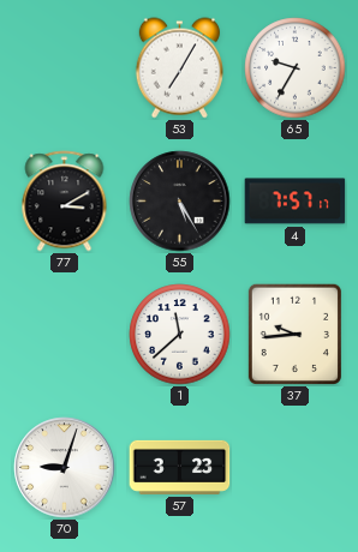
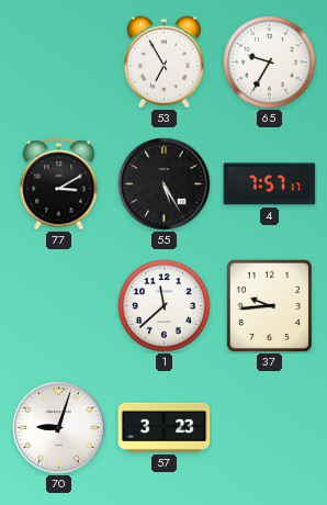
53: 7:05 -> 6:55
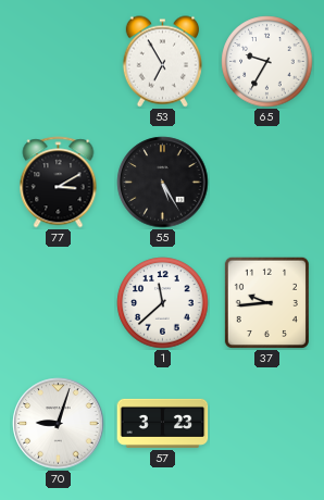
4: 7:57 -> none
